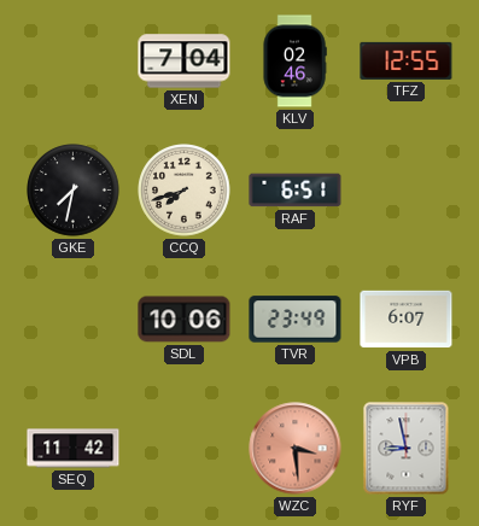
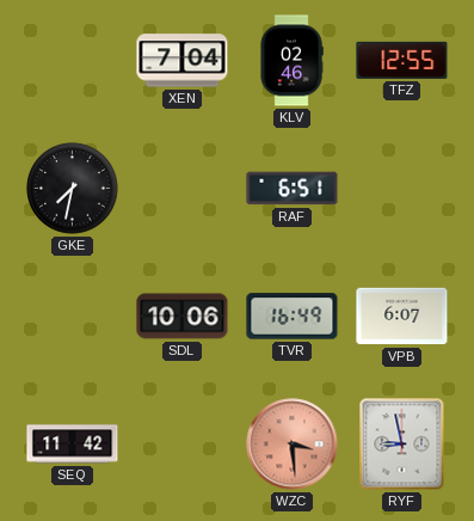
CCQ: 7:42 -> none
TVR: 23:49 -> 16:49
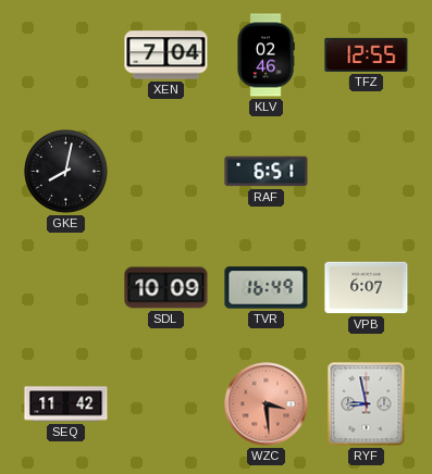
GKE: 7:32 -> 8:02
SDL: 10:06 -> 10:09
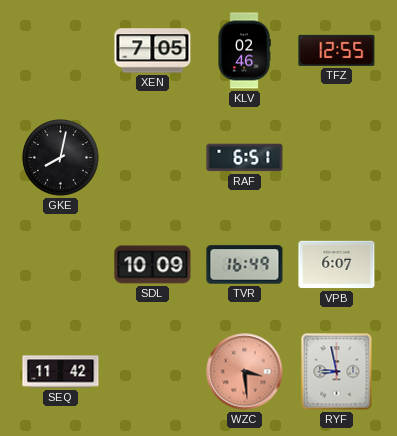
XEN: 7:04 -> 7:05
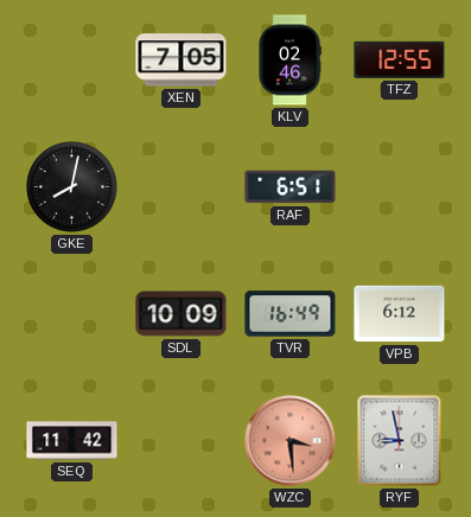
VPB: 6:07 -> 6:12
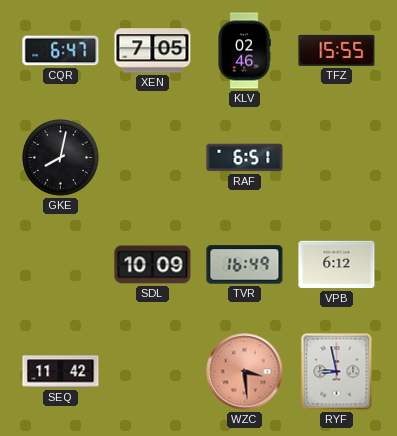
CQR: none -> 6:47
TFZ: 12:55 -> 15:55
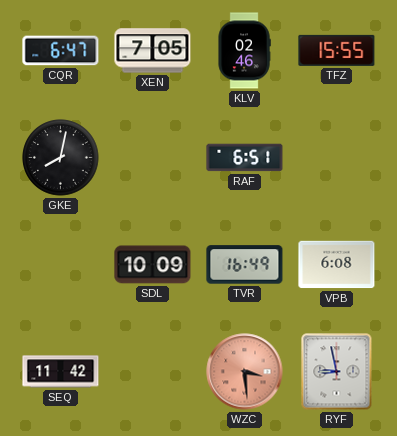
VPB: 6:12 -> 6:08
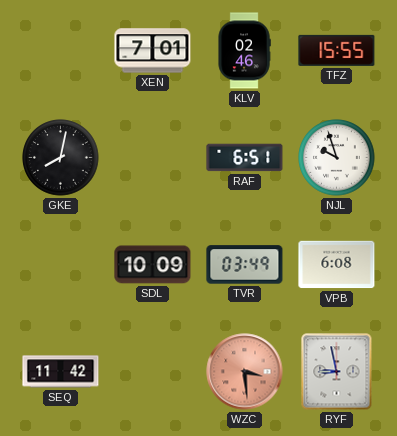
CQR: 6:47 -> none
XEN: 7:05 -> 7:01
NJL: none -> 9:57
TVR: 16:49 -> 03:49
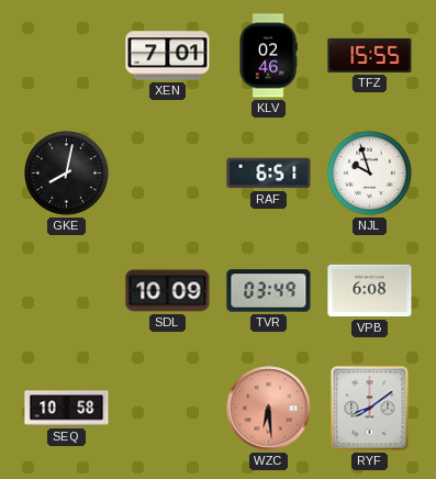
SEQ: 11:42 -> 10:58
WZC: 3:29 -> 6:29
RYF: 8:58 -> 8:09
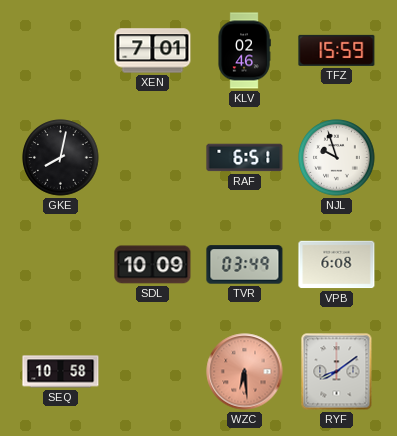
TFZ: 15:55 -> 15:59
